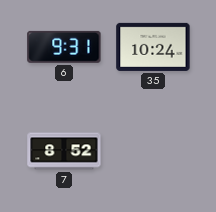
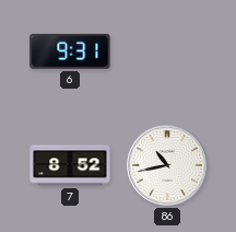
35: 10:24 -> none
86: none -> 10:43
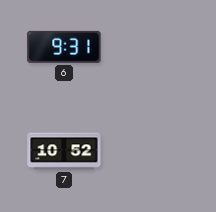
7: 8:52 -> 10:52
86: 10:43 -> none
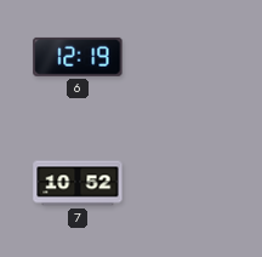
6: 9:31 -> 12:19
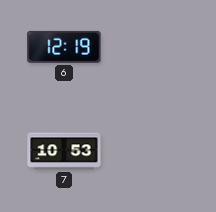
7: 10:52 -> 10:53
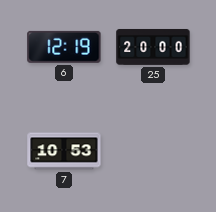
25: none -> 20:00
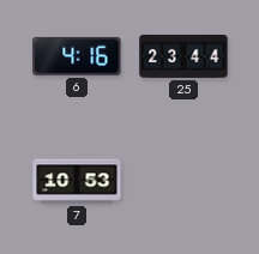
6: 12:19 -> 4:16
25: 20:00 -> 23:44
